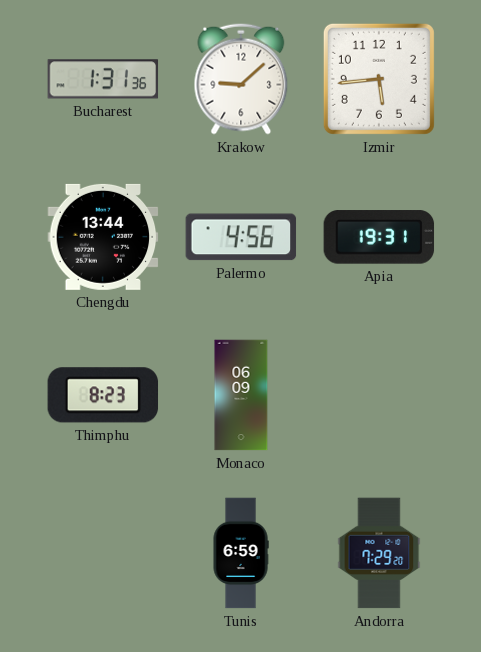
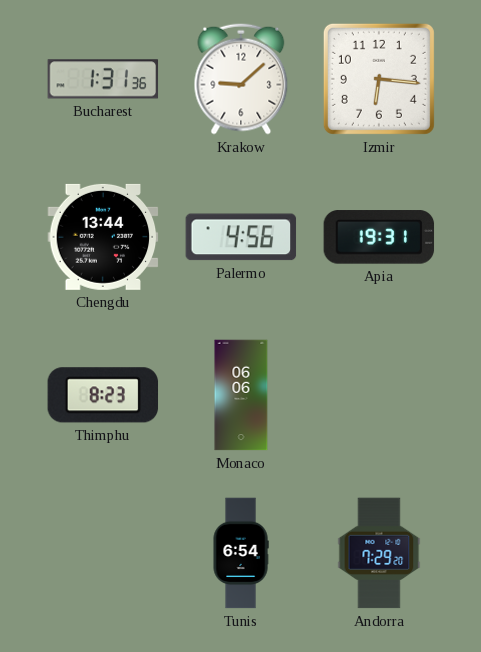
Izmir: 5:44 -> 6:16
Monaco: 06:09 -> 06:06
Tunis: 6:59 -> 6:54
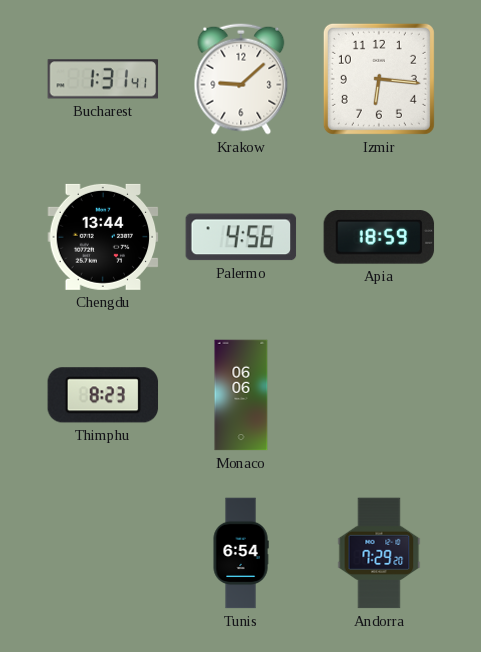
Bucharest: 1:31:36 -> 1:31:41
Apia: 19:31 -> 18:59
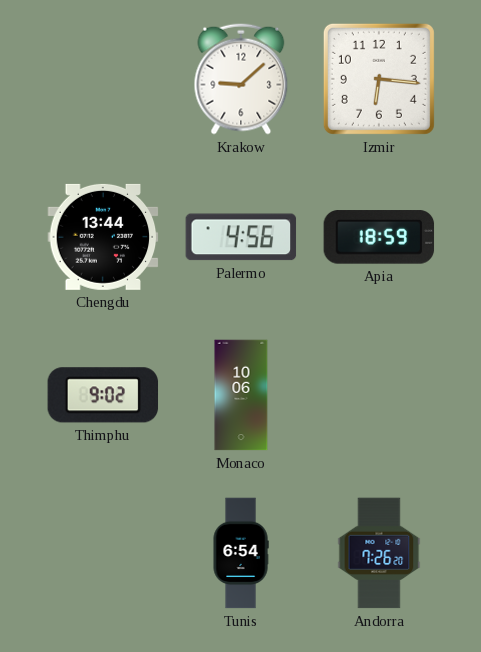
Bucharest: 1:31 -> none
Thimphu: 8:23 -> 9:02
Monaco: 06:06 -> 10:06
Andorra: 7:29 -> 7:26
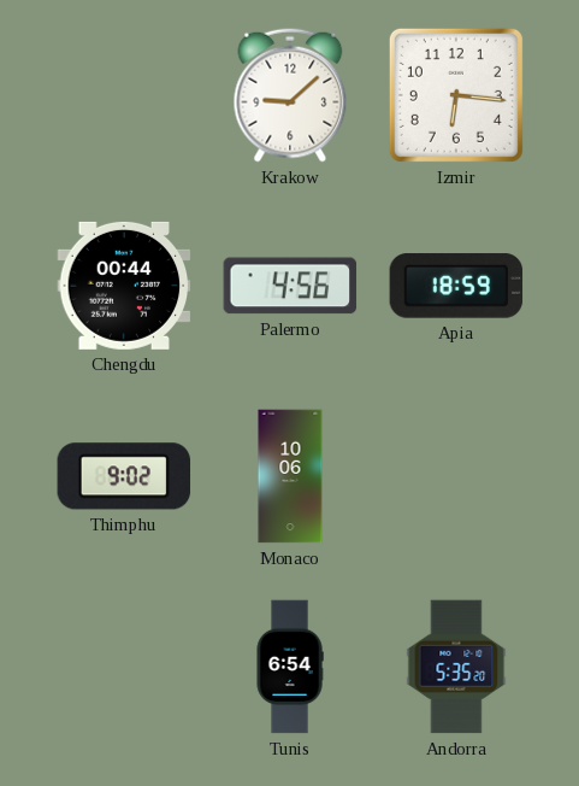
Chengdu: 13:44 -> 00:44
Andorra: 7:26 -> 5:35
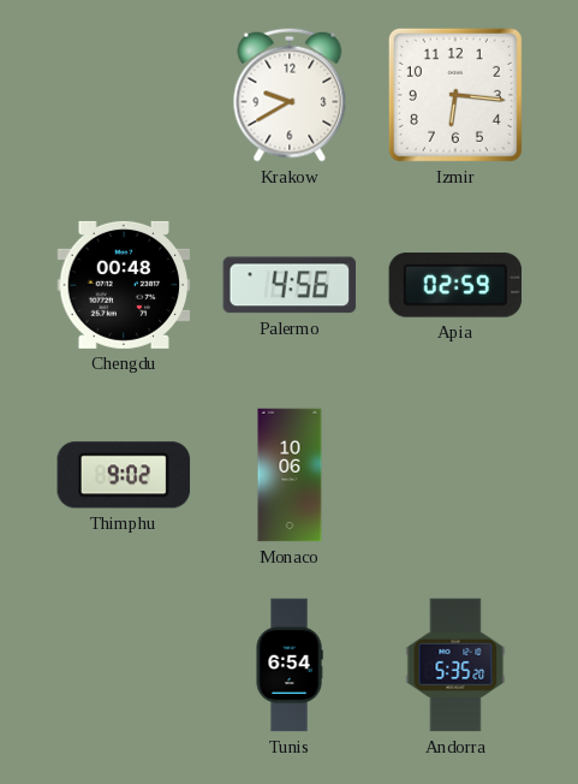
Krakow: 9:08 -> 9:40
Chengdu: 00:44 -> 00:48
Apia: 18:59 -> 02:59
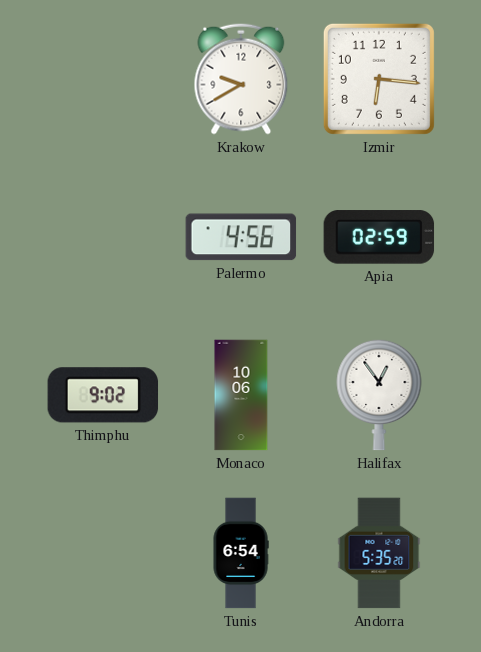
Chengdu: 00:48 -> none
Halifax: none -> 12:54
